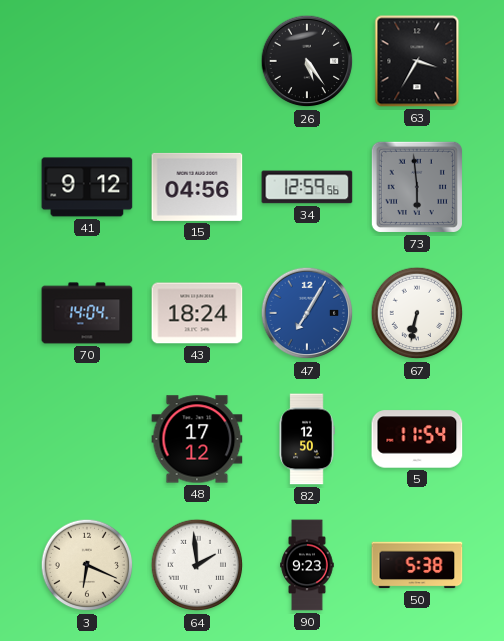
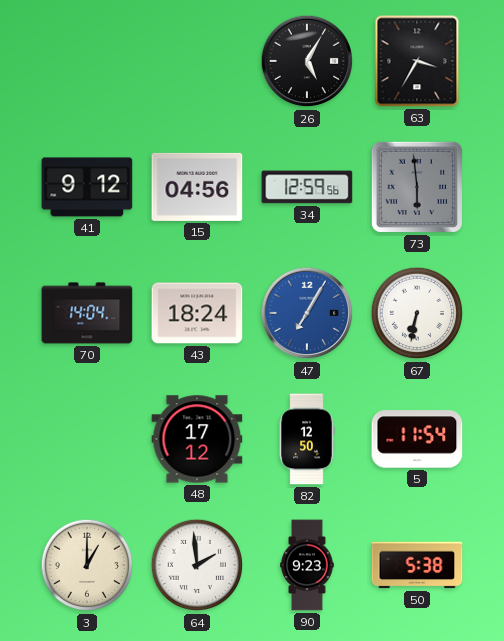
26: 5:24 -> 5:05
3: 6:19 -> 1:00
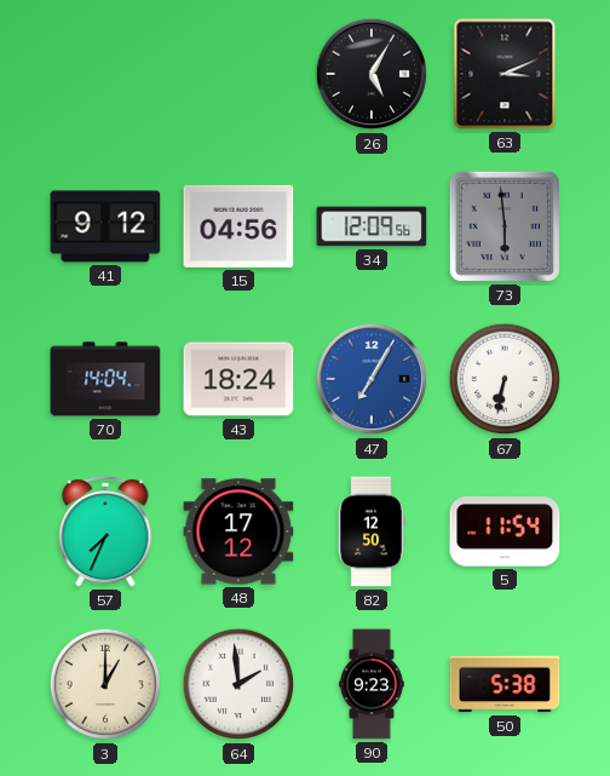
63: 3:35 -> 3:11
34: 12:59 -> 12:09
57: none -> 7:34
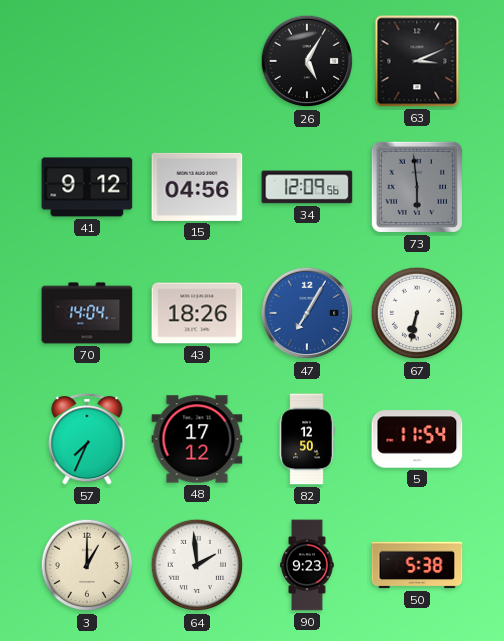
43: 18:24 -> 18:26
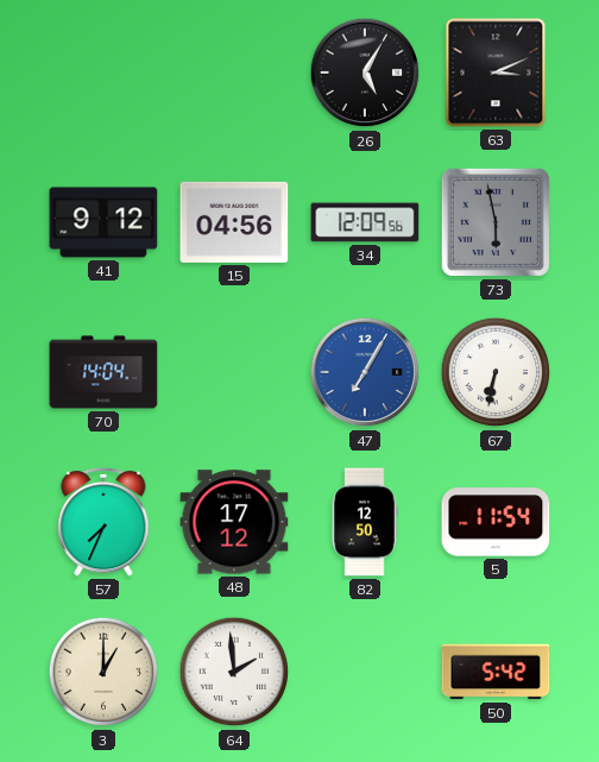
73: 5:59 -> 5:58
43: 18:26 -> none
90: 9:23 -> none
50: 5:38 -> 5:42
